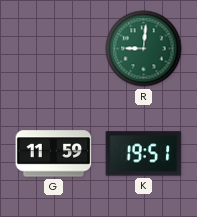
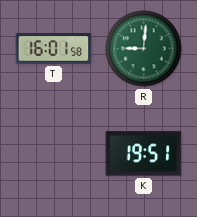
T: none -> 16:01
G: 11:59 -> none
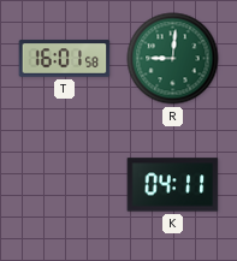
K: 19:51 -> 04:11
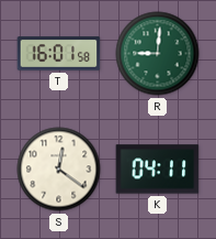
S: none -> 12:21
